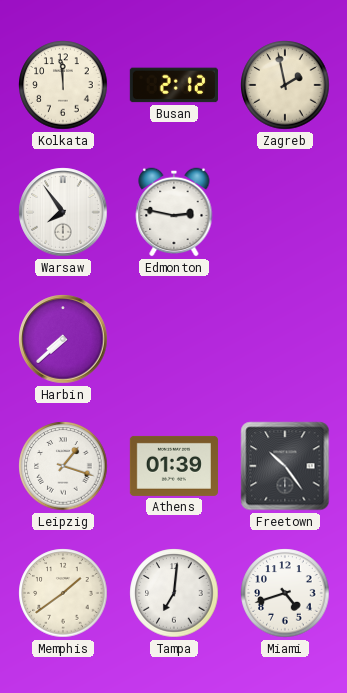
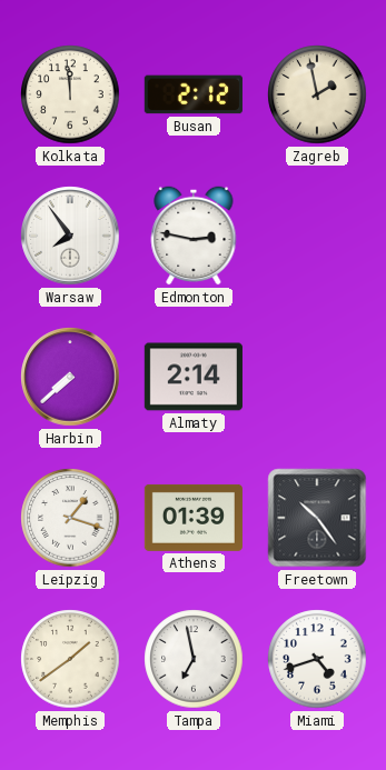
Almaty: none -> 2:14
Tampa: 7:01 -> 6:58
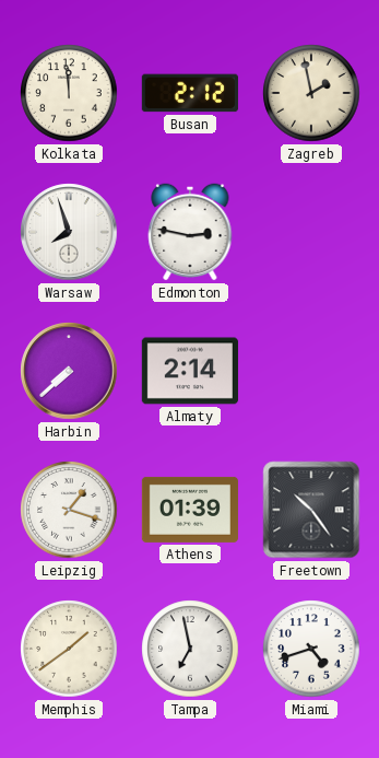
Warsaw: 7:54 -> 7:57
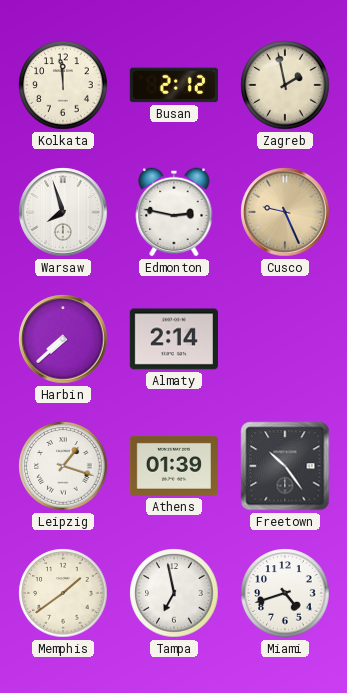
Cusco: none -> 9:26
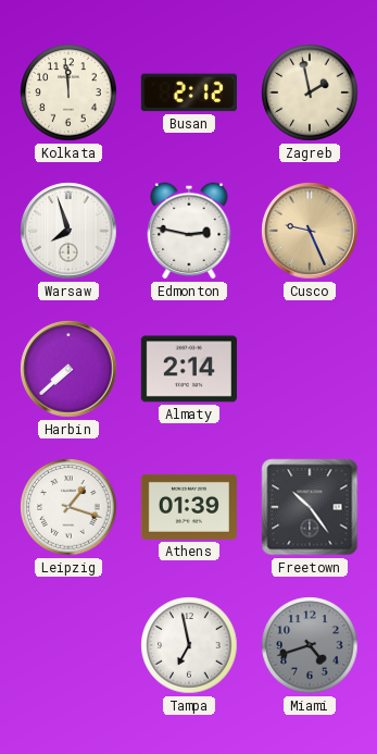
Memphis: 1:39 -> none
Miami dial: white -> grey
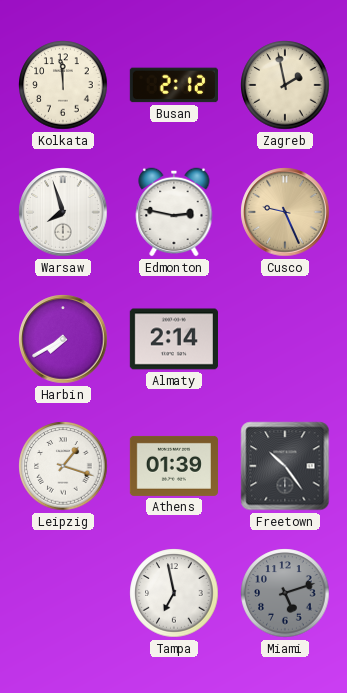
Harbin: 7:38 -> 7:40
Miami: 4:42 -> 5:12
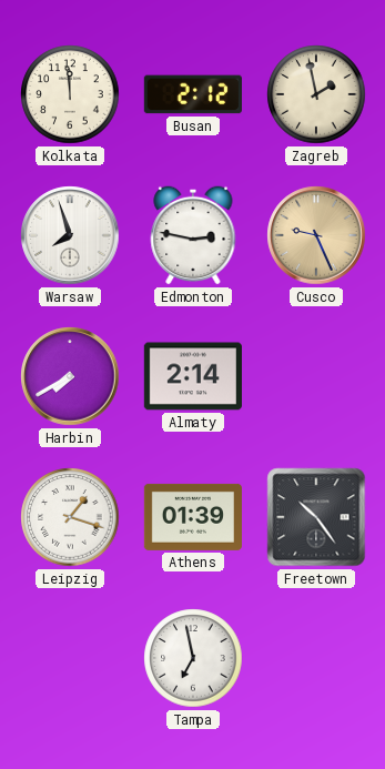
Miami: 5:12 -> none
